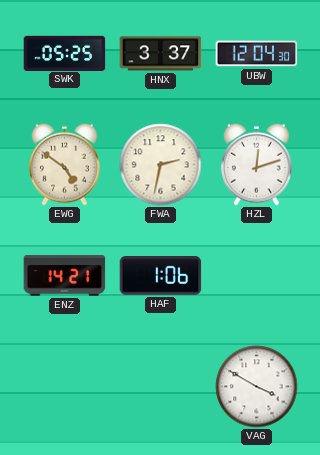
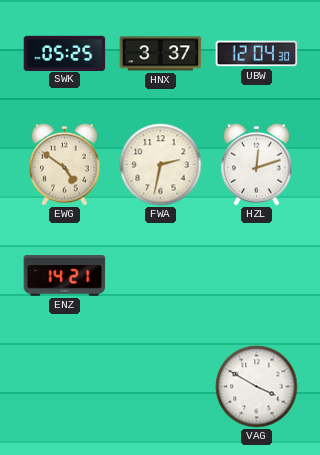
HAF: 1:06 -> none
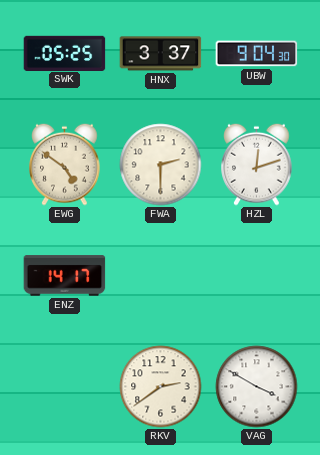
UBW: 12:04 -> 9:04
FWA: 2:32 -> 2:30
ENZ: 14:21 -> 14:17
RKV: none -> 2:39
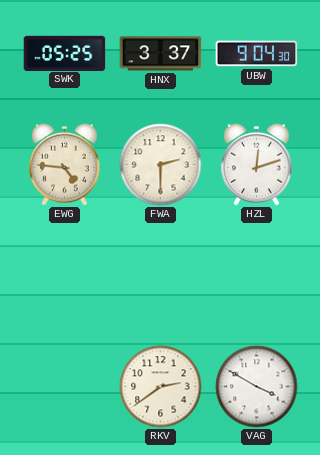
EWG: 4:51 -> 4:46
ENZ: 14:17 -> none
